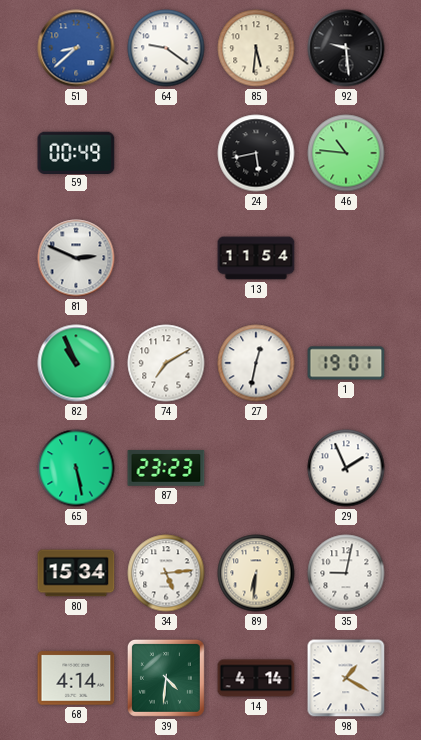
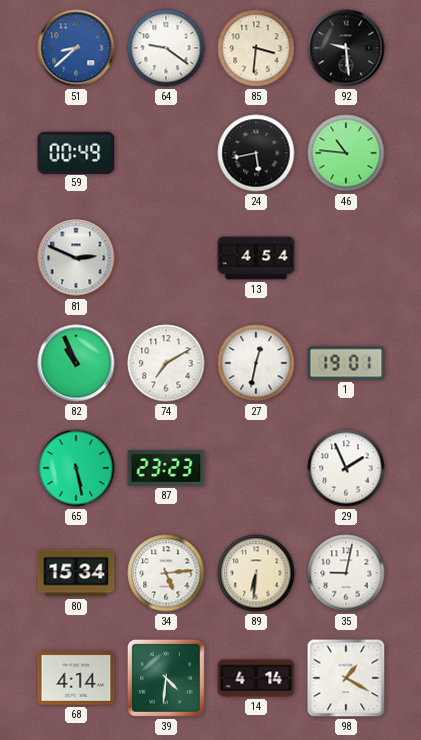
85: 5:31 -> 3:31
13: 11:54 -> 4:54
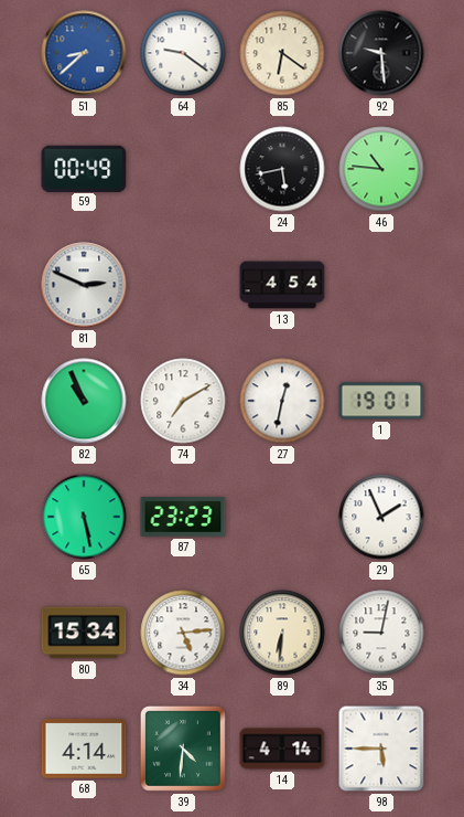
85: 3:31 -> 6:21
98: 1:20 -> 5:45
